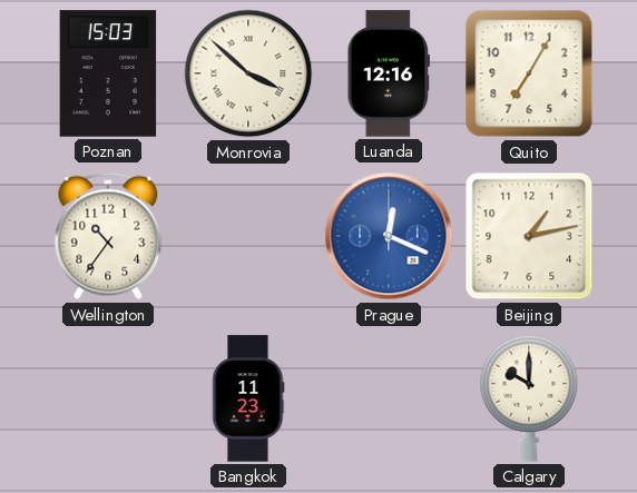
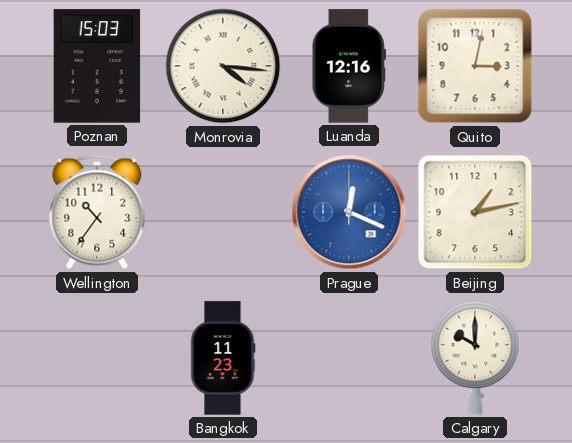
Monrovia: 3:52 -> 4:16
Quito: 7:05 -> 3:02
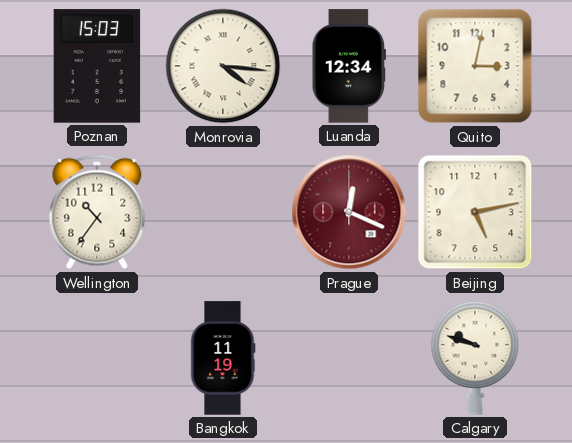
Luanda: 12:16 -> 12:34
Prague dial: blue -> burgundy
Beijing: 1:13 -> 5:13
Bangkok: 11:23 -> 11:19
Calgary: 10:00 -> 9:48
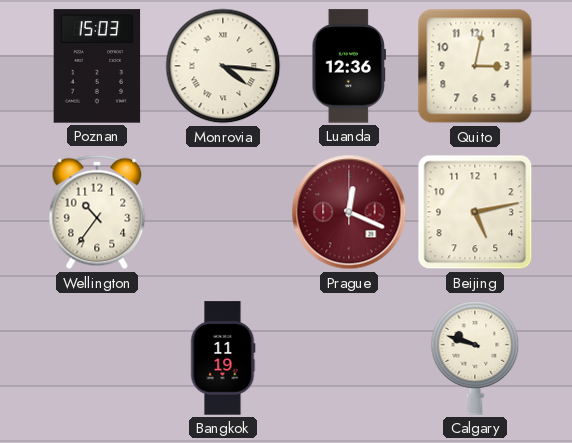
Luanda: 12:34 -> 12:36
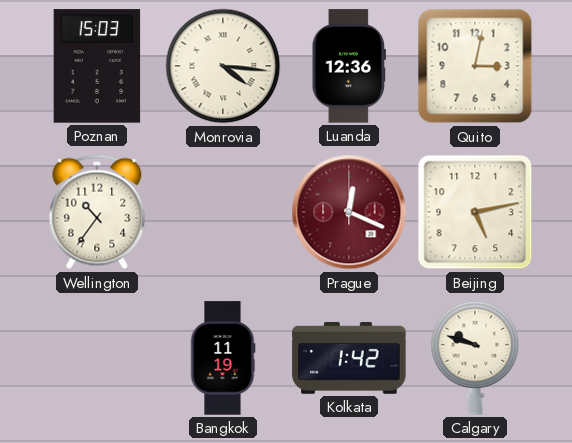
Kolkata: none -> 1:42
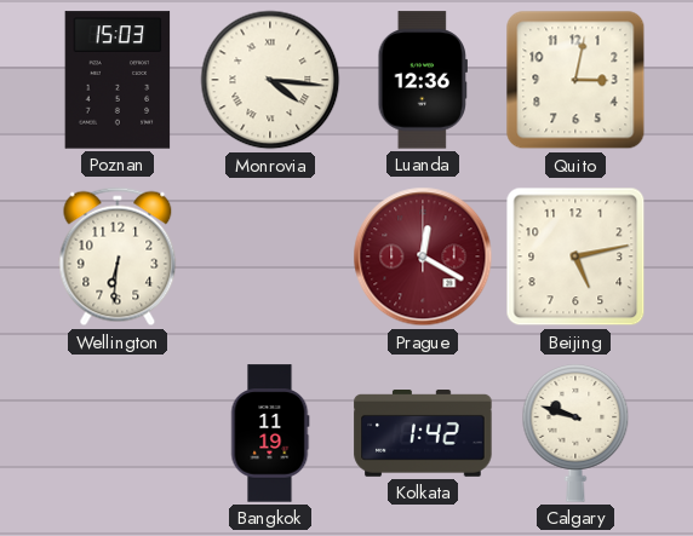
Wellington: 10:36 -> 6:31
Prague: 12:19 -> 12:20
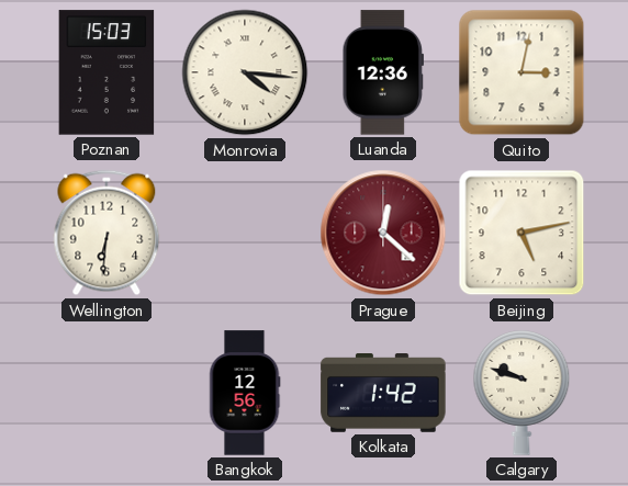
Prague: 12:20 -> 12:22
Bangkok: 11:19 -> 12:56
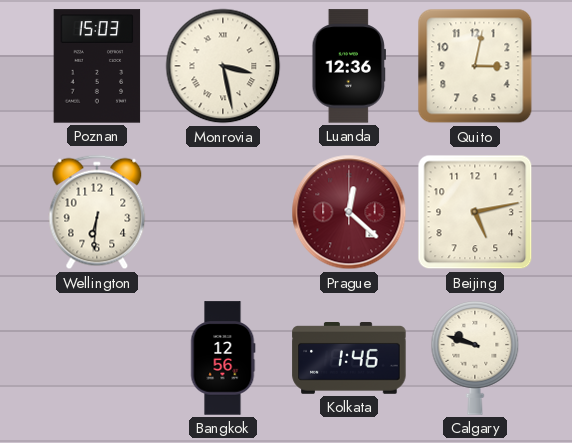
Monrovia: 4:16 -> 3:28
Kolkata: 1:42 -> 1:46
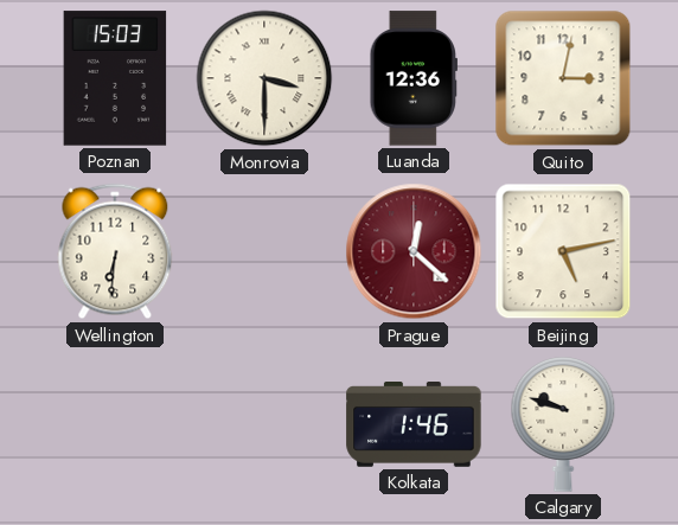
Monrovia: 3:28 -> 3:30
Bangkok: 12:56 -> none
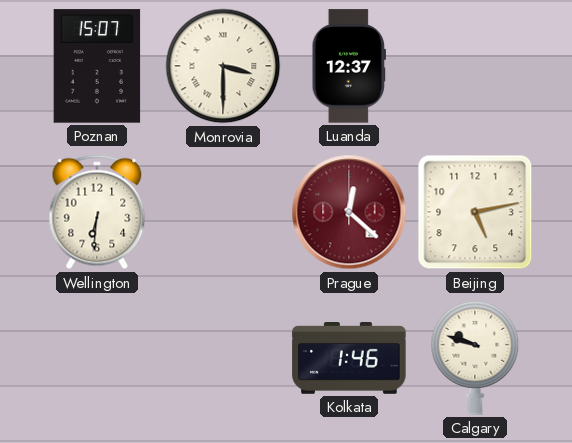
Poznan: 15:03 -> 15:07
Luanda: 12:36 -> 12:37
Quito: 3:02 -> none
